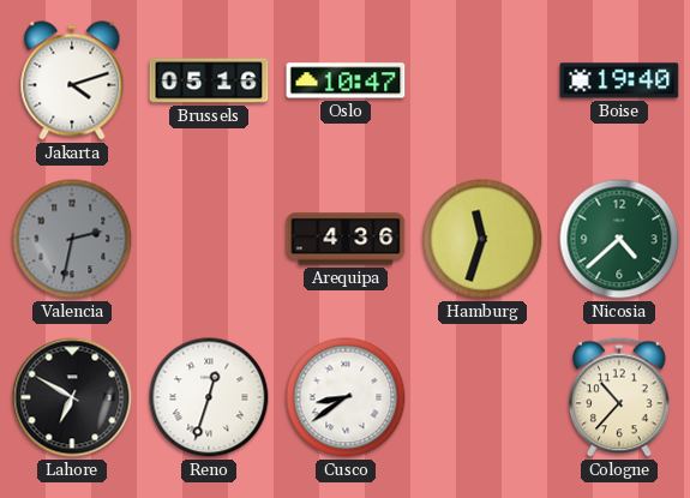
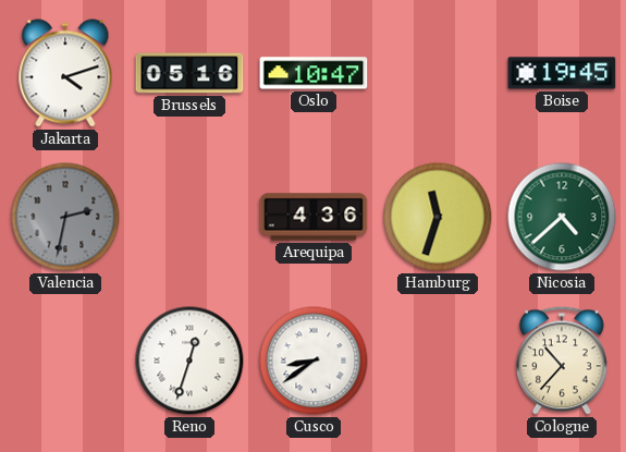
Boise: 19:40 -> 19:45
Lahore: 6:50 -> none
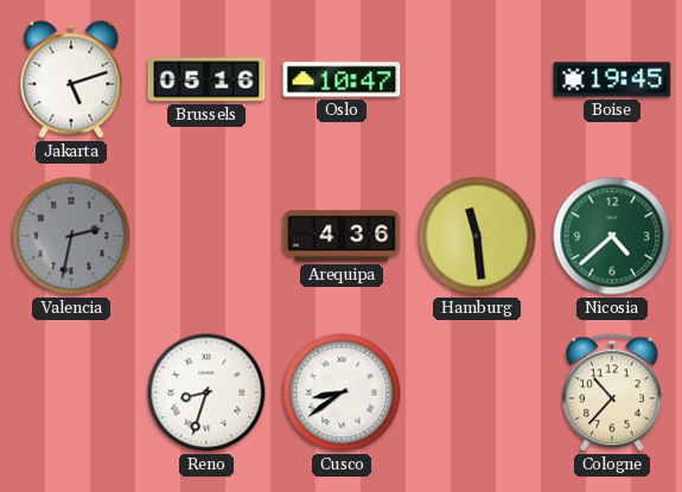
Jakarta: 4:12 -> 5:12
Hamburg: 11:33 -> 11:29
Reno: 12:33 -> 8:33
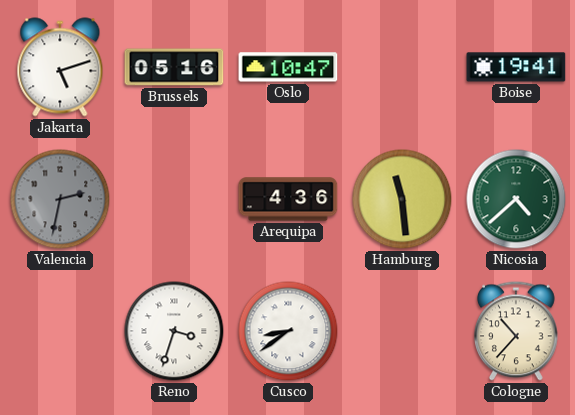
Boise: 19:45 -> 19:41
Reno: 8:33 -> 3:33
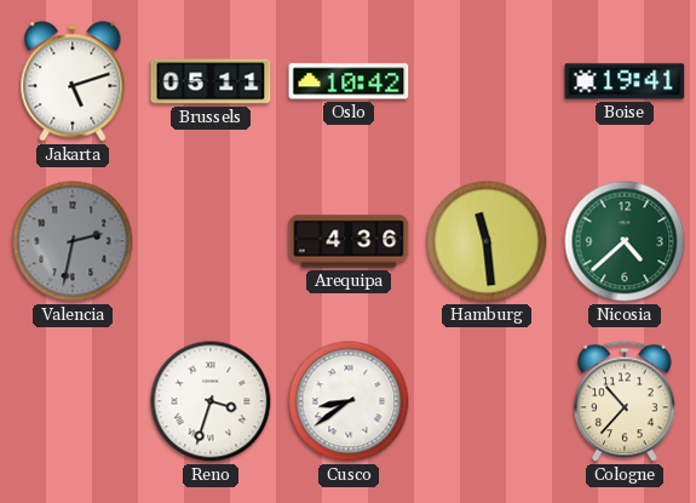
Brussels: 05:16 -> 05:11
Oslo: 10:47 -> 10:42
